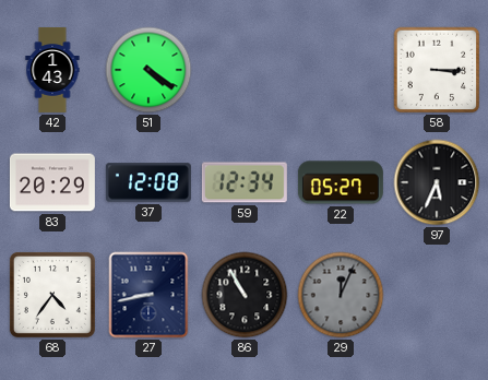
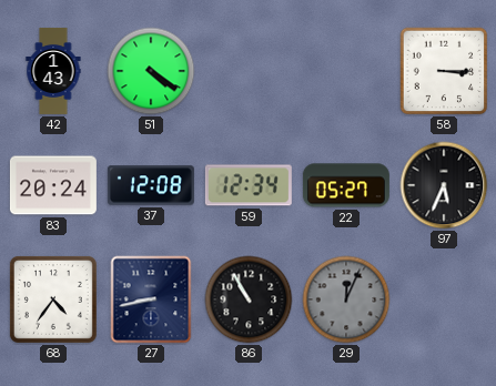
83: 20:29 -> 20:24
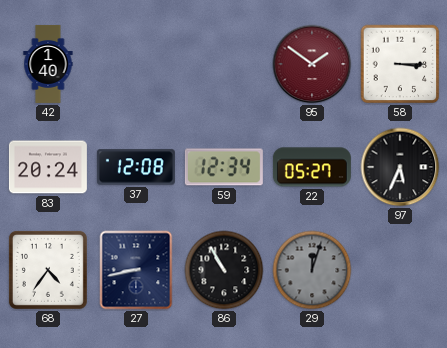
42: 1:43 -> 1:40
51: 4:21 -> none
95: none -> 1:51
29: 12:04 -> 12:03
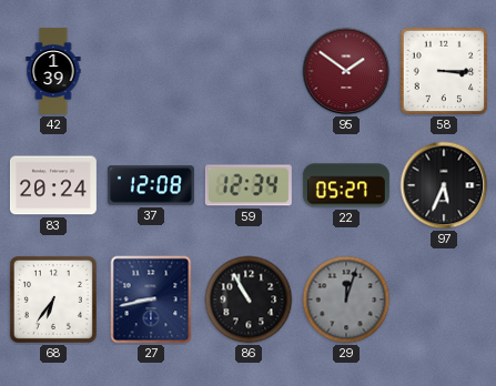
42: 1:40 -> 1:39
68: 4:36 -> 6:36
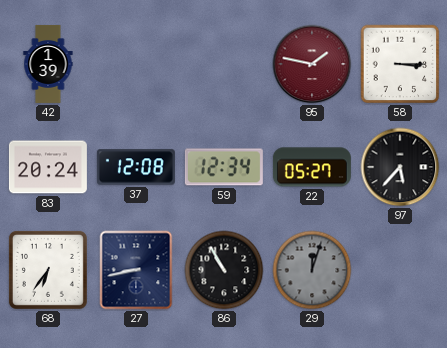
95: 1:51 -> 1:47
97: 5:34 -> 5:37
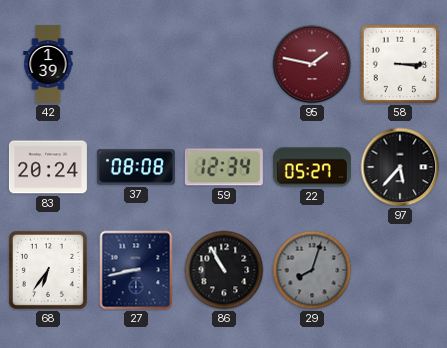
37: 12:08 -> 08:08
29: 12:03 -> 8:03
